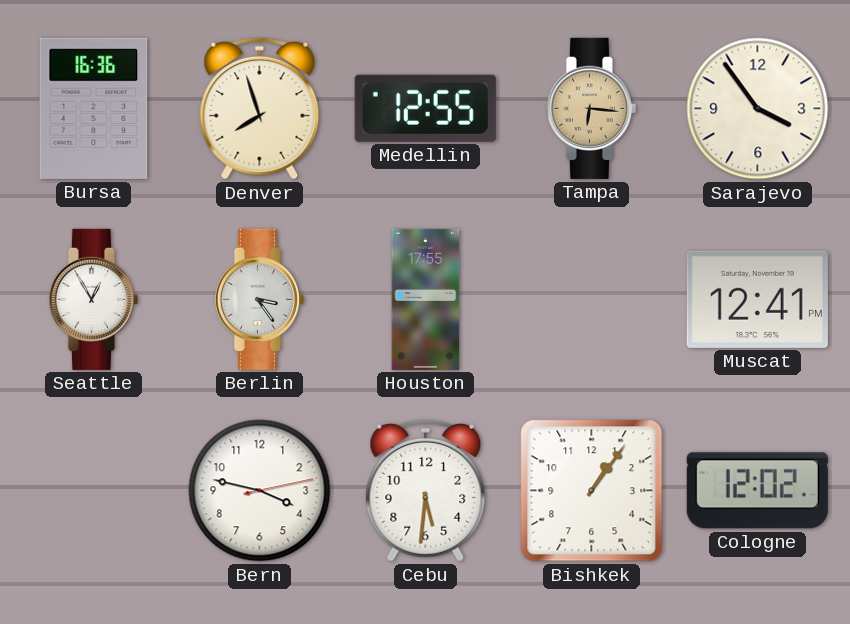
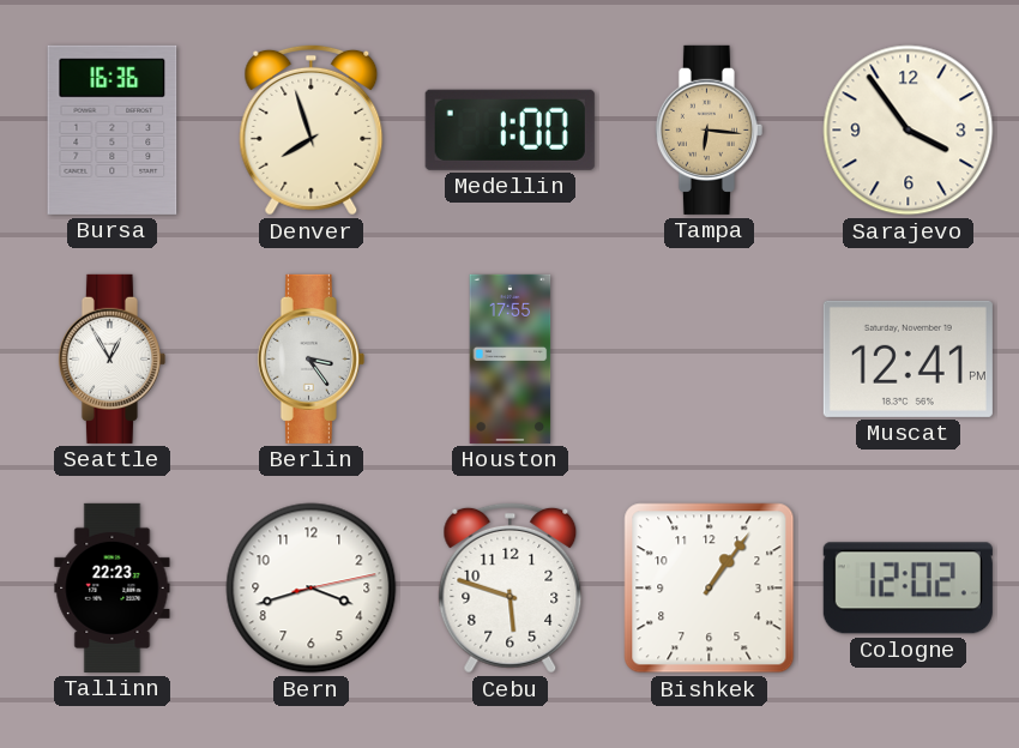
Medellin: 12:55 -> 1:00
Tallinn: none -> 22:23
Bern: 3:47 -> 3:42
Cebu: 5:31 -> 5:48
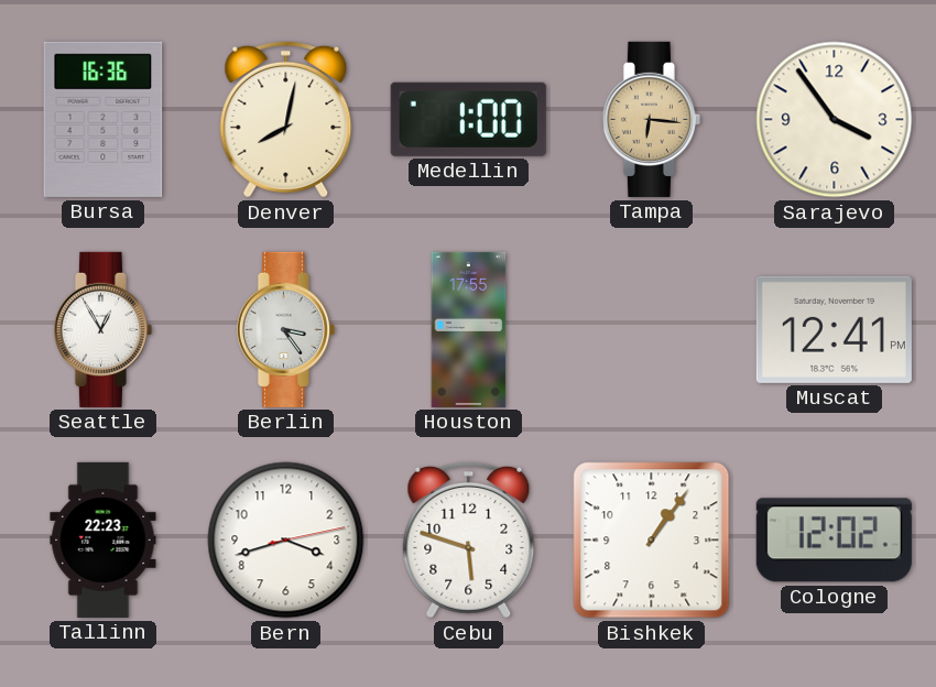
Denver: 7:57 -> 8:02
